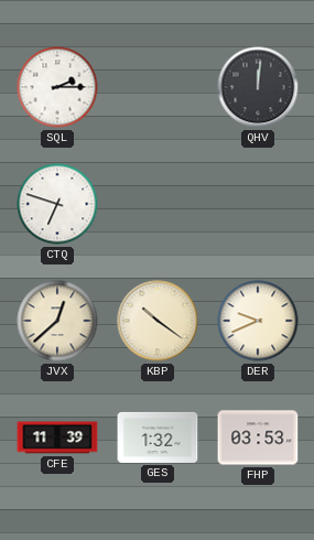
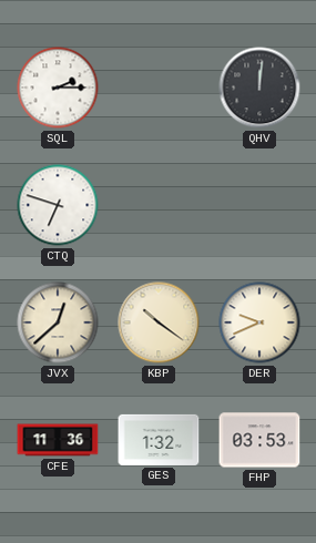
CFE: 11:39 -> 11:36
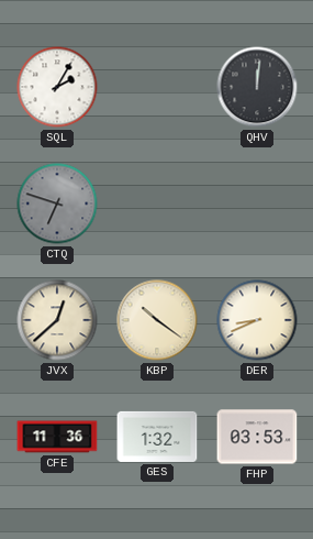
SQL: 2:15 -> 2:05
CTQ dial: white -> grey
DER: 9:41 -> 8:41
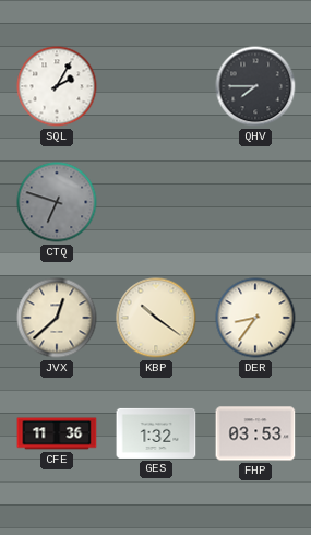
QHV: 12:01 -> 7:45
DER: 8:41 -> 8:36
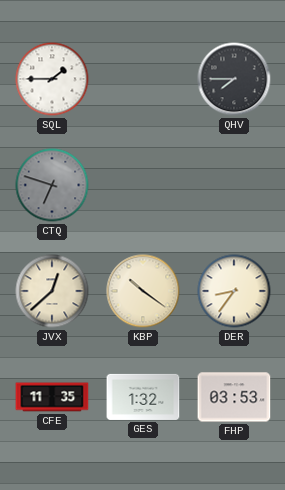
SQL: 2:05 -> 1:45
CFE: 11:36 -> 11:35
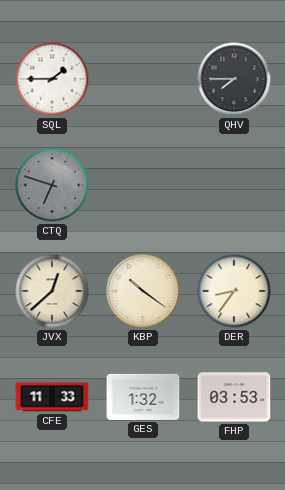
CFE: 11:35 -> 11:33
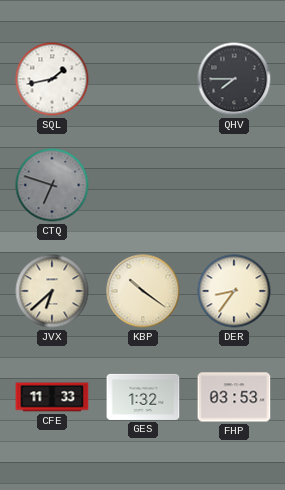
SQL: 1:45 -> 1:43
JVX: 12:38 -> 6:38
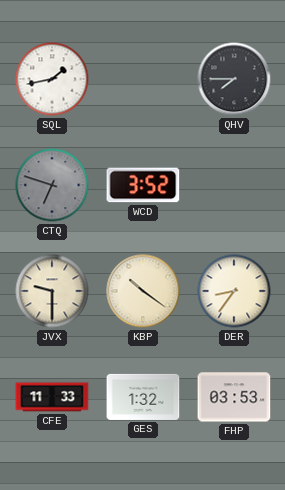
WCD: none -> 3:52
JVX: 6:38 -> 9:30
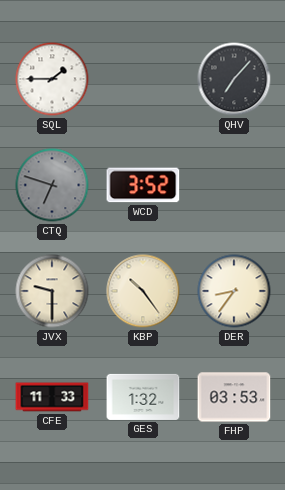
SQL: 1:43 -> 1:45
QHV: 7:45 -> 7:07
KBP: 10:21 -> 10:24
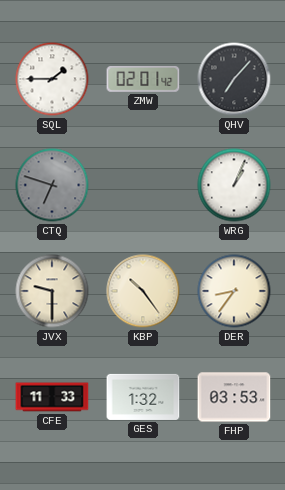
ZMW: none -> 02:01
WCD: 3:52 -> none
WRG: none -> 1:04
